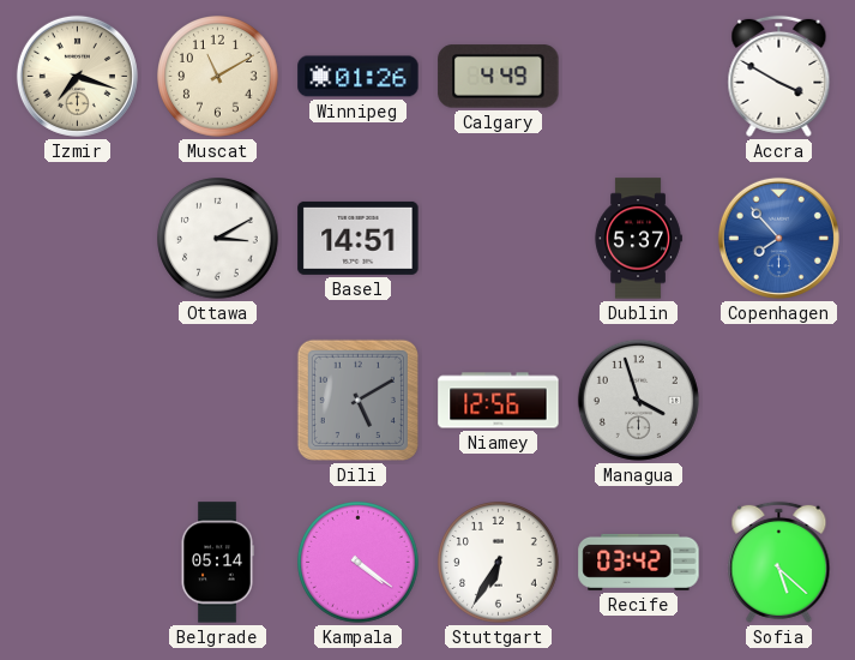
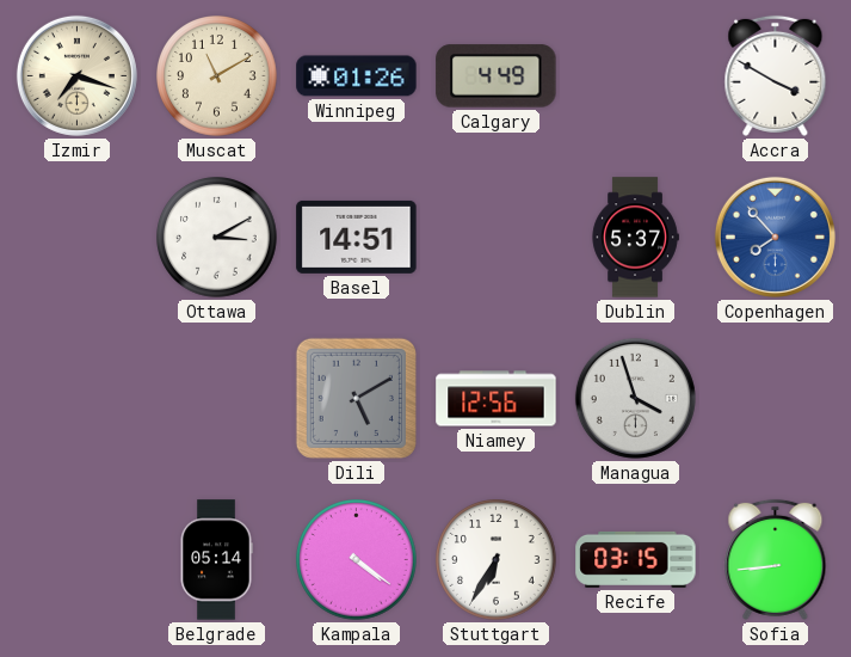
Recife: 03:42 -> 03:15
Sofia: 5:22 -> 8:44
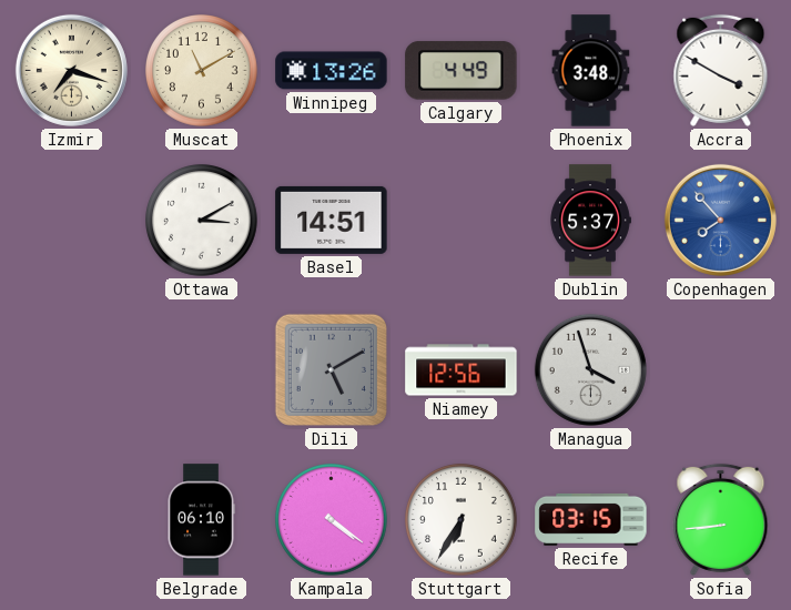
Winnipeg: 01:26 -> 13:26
Phoenix: none -> 3:48
Belgrade: 05:14 -> 06:10
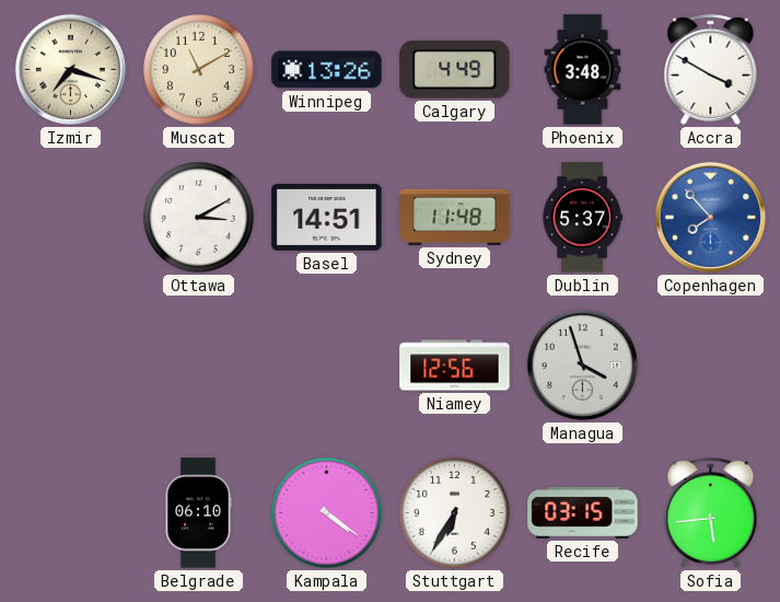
Sydney: none -> 11:48
Dili: 5:10 -> none
Sofia: 8:44 -> 5:44
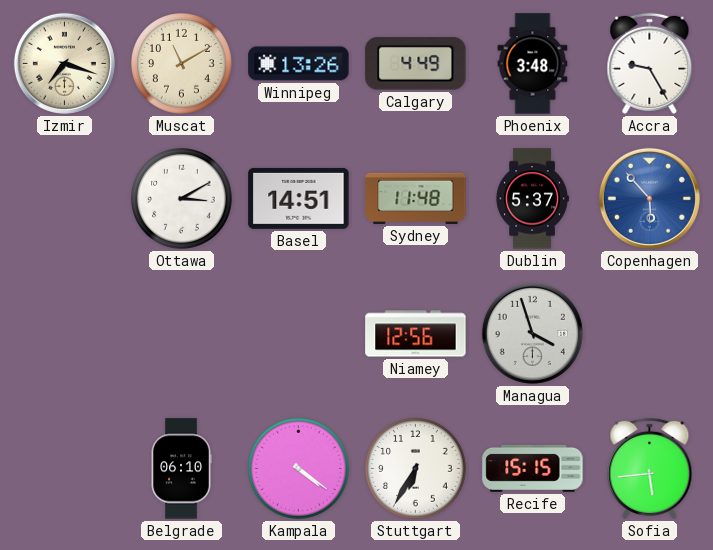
Accra: 3:50 -> 9:25
Copenhagen: 7:53 -> 5:53
Recife: 03:15 -> 15:15
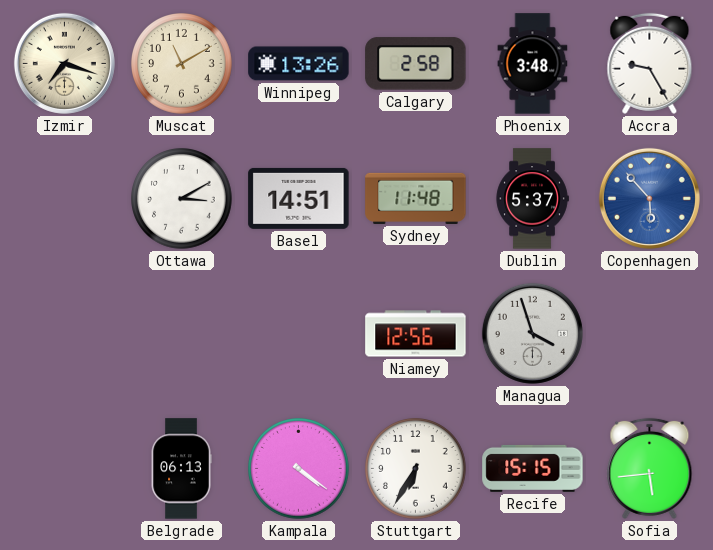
Calgary: 4:49 -> 2:58
Belgrade: 06:10 -> 06:13
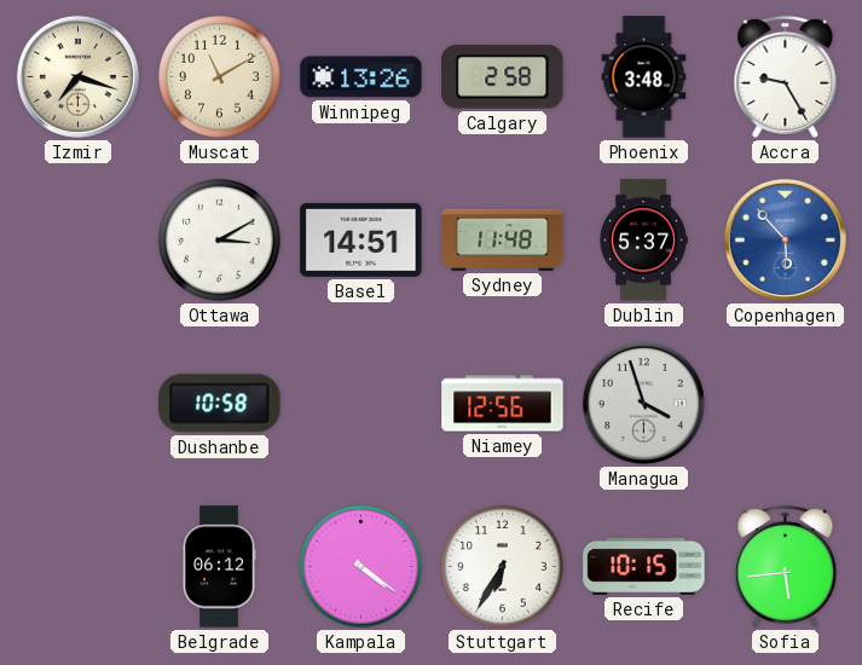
Dushanbe: none -> 10:58
Belgrade: 06:13 -> 06:12
Recife: 15:15 -> 10:15
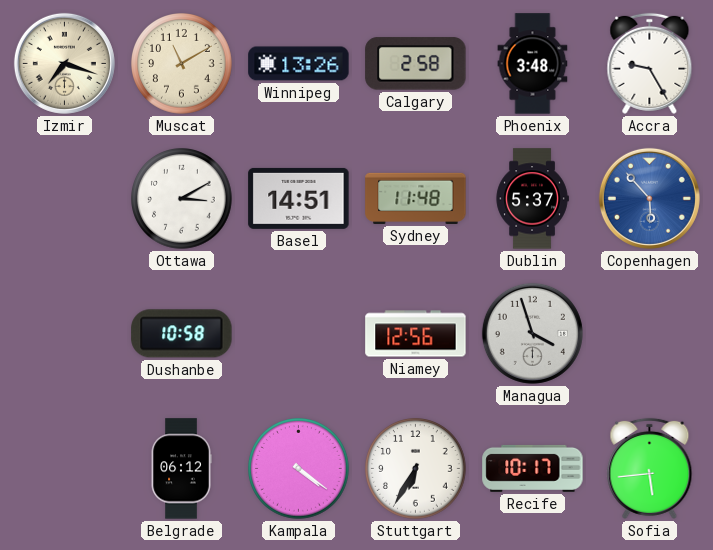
Recife: 10:15 -> 10:17
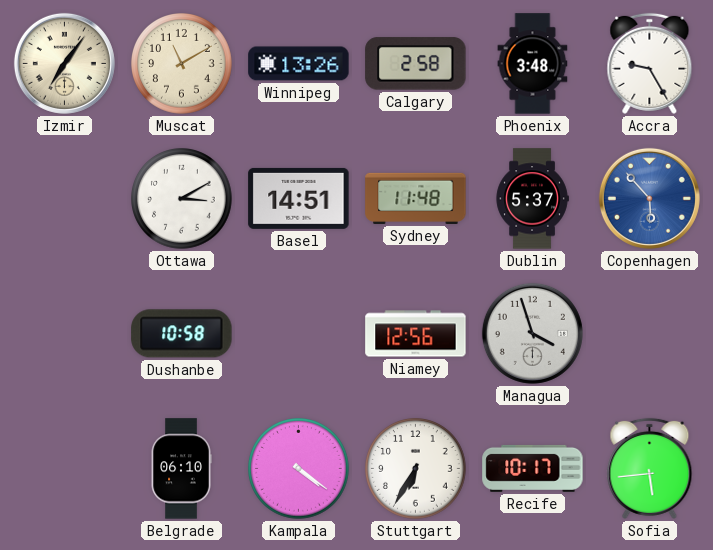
Izmir: 7:18 -> 7:06
Belgrade: 06:12 -> 06:10
